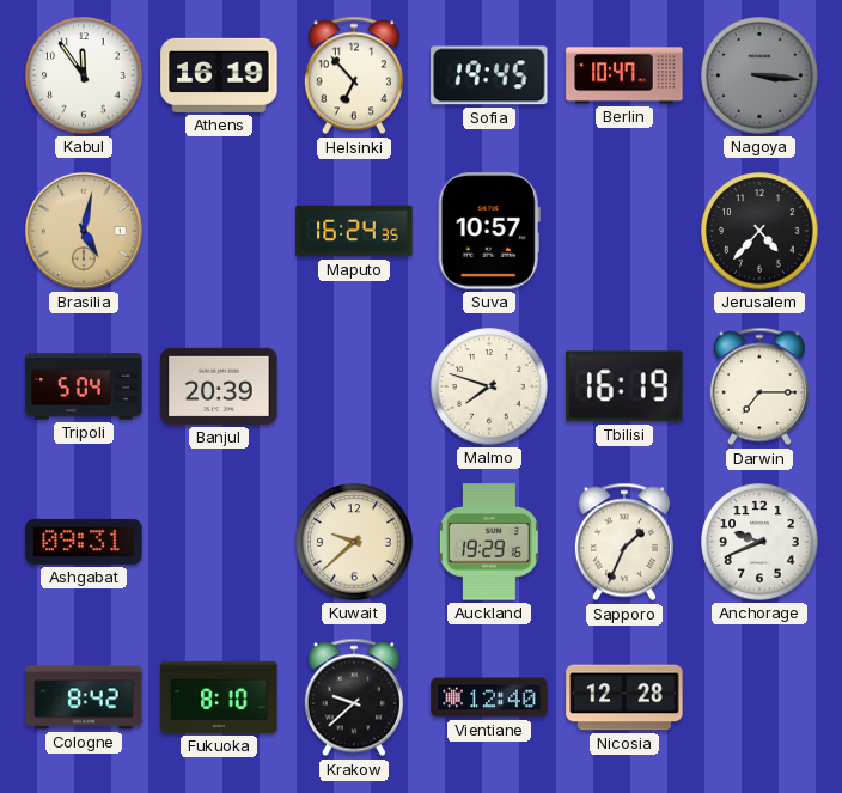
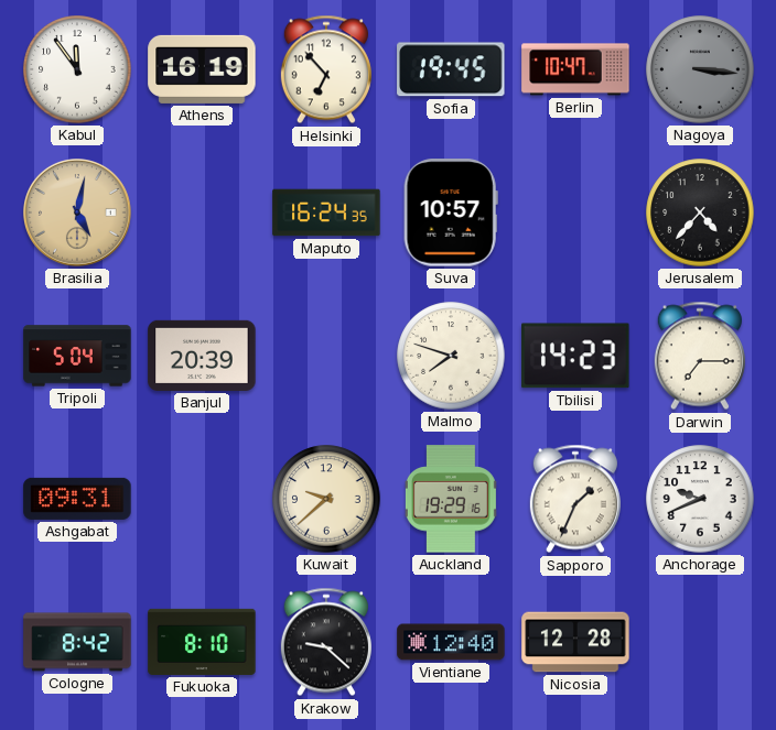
Tbilisi: 16:19 -> 14:23
Krakow: 9:38 -> 9:22
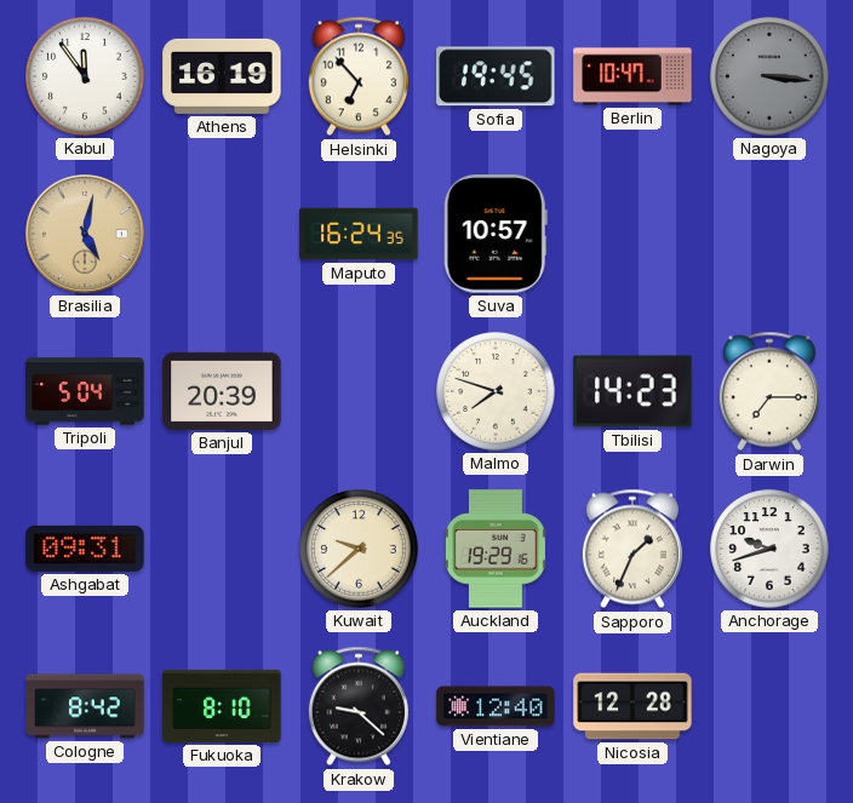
Jerusalem: 4:37 -> none
Anchorage: 9:41 -> 9:42
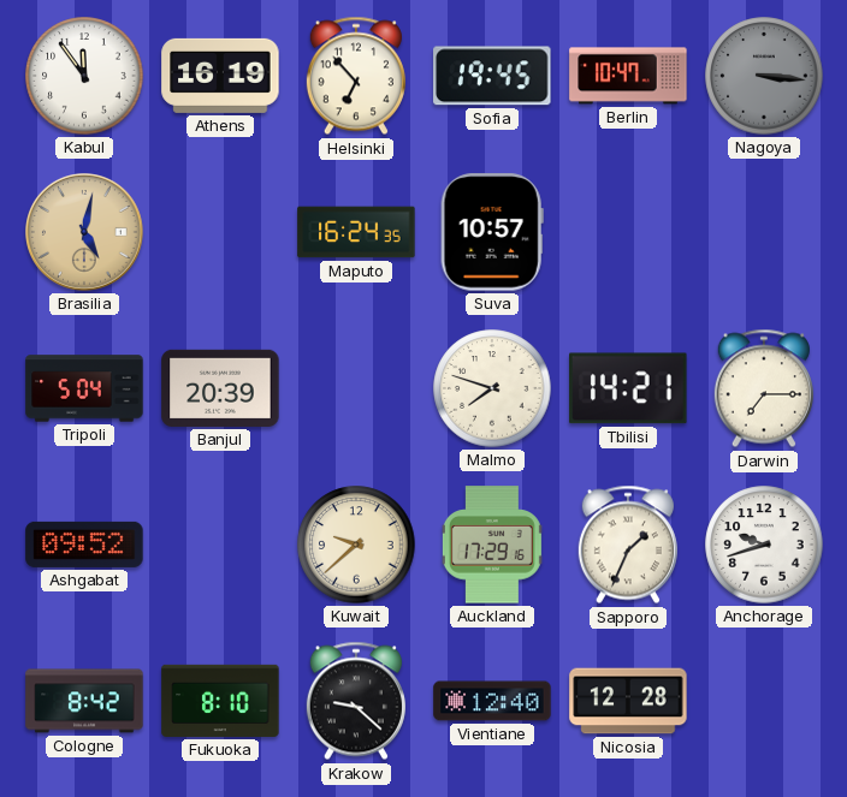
Tbilisi: 14:23 -> 14:21
Ashgabat: 09:31 -> 09:52
Auckland: 19:29 -> 17:29
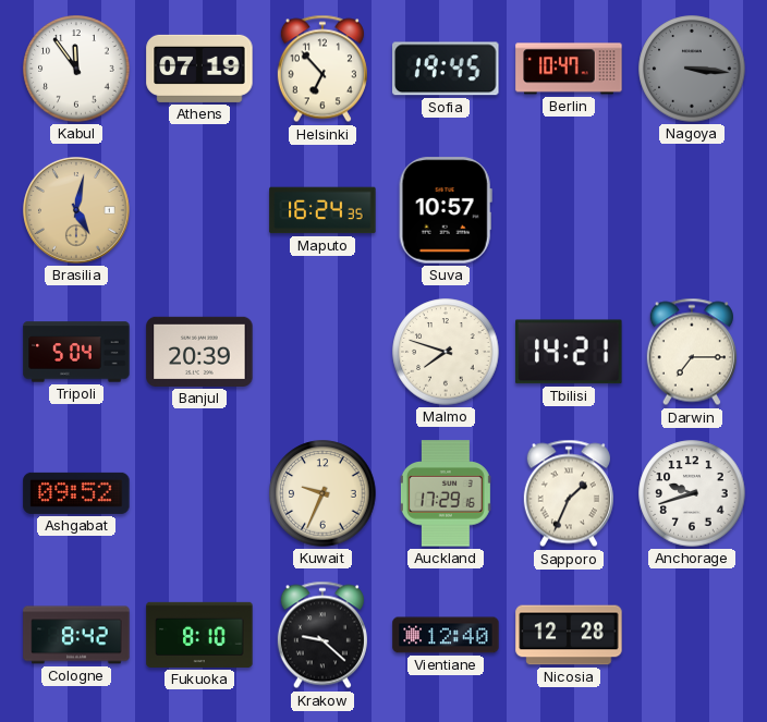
Athens: 16:19 -> 07:19
Kuwait: 9:38 -> 9:34
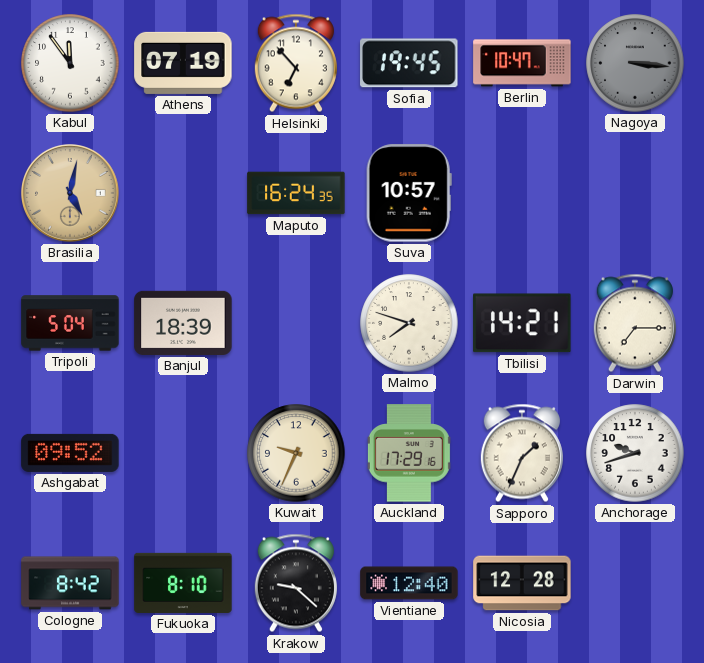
Banjul: 20:39 -> 18:39
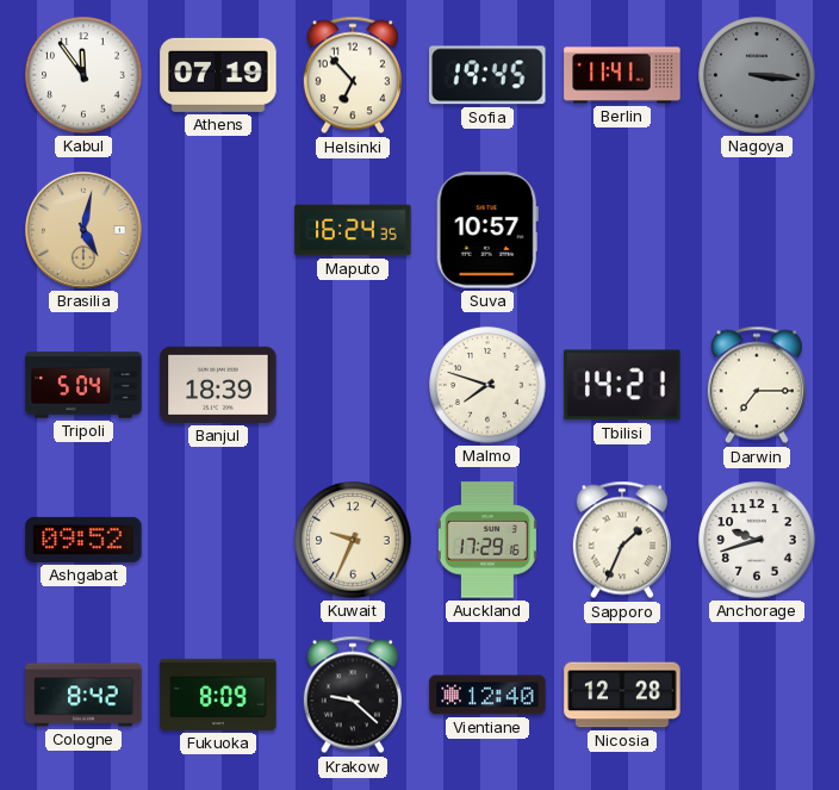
Berlin: 10:47 -> 11:41
Fukuoka: 8:10 -> 8:09
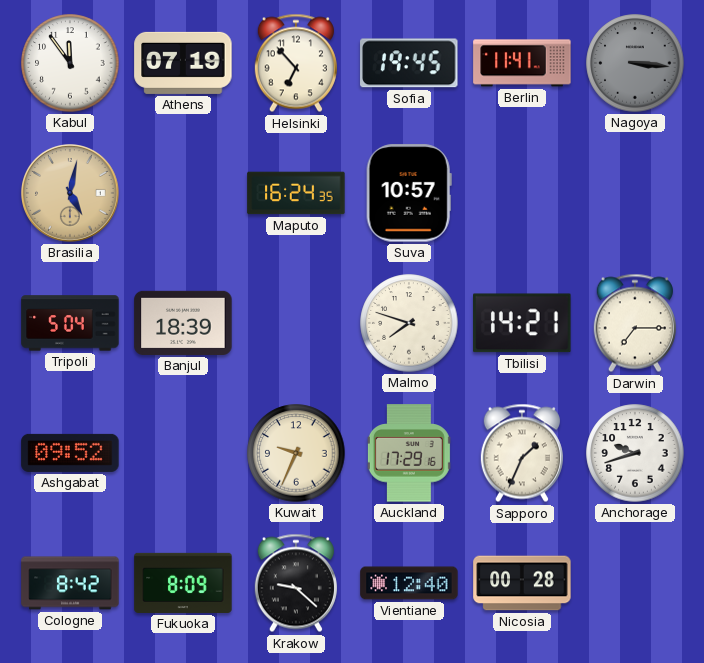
Nicosia: 12:28 -> 00:28
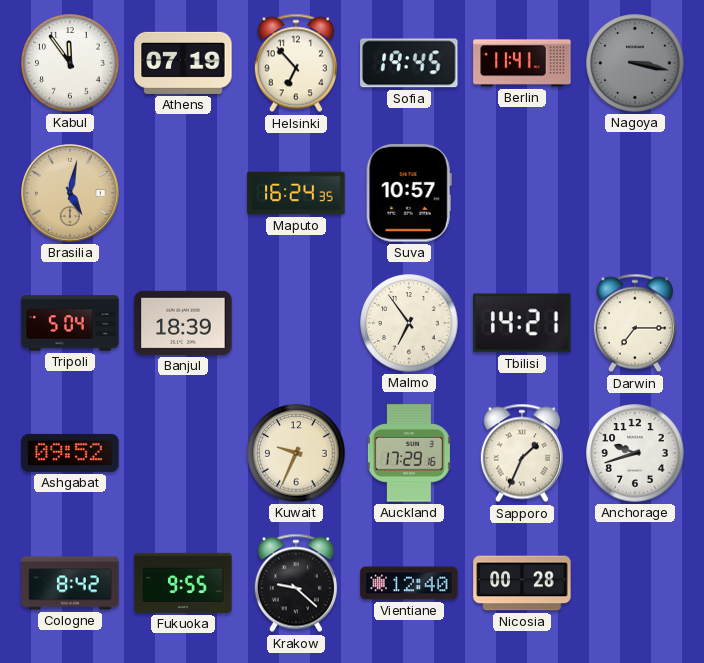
Nagoya: 3:16 -> 3:17
Malmo: 7:48 -> 6:54
Fukuoka: 8:09 -> 9:55
